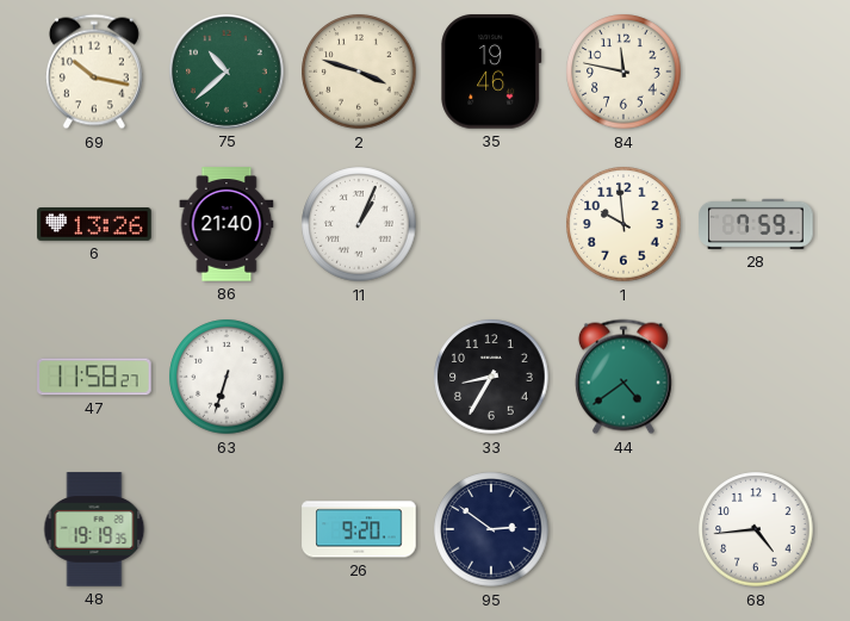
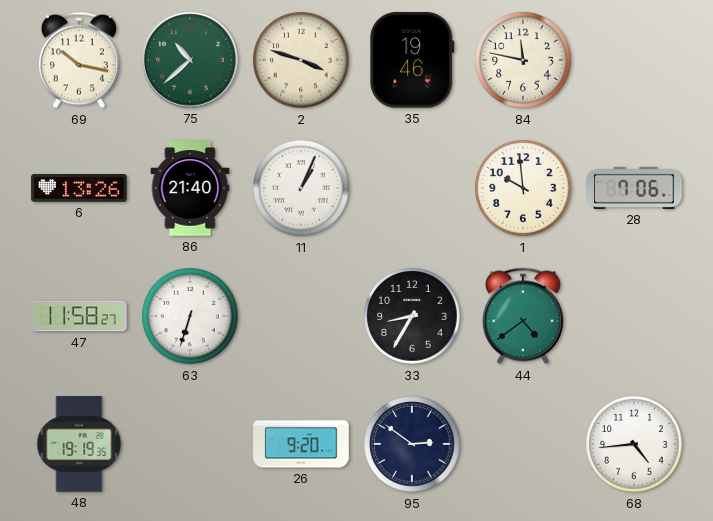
28: 7:59 -> 7:06
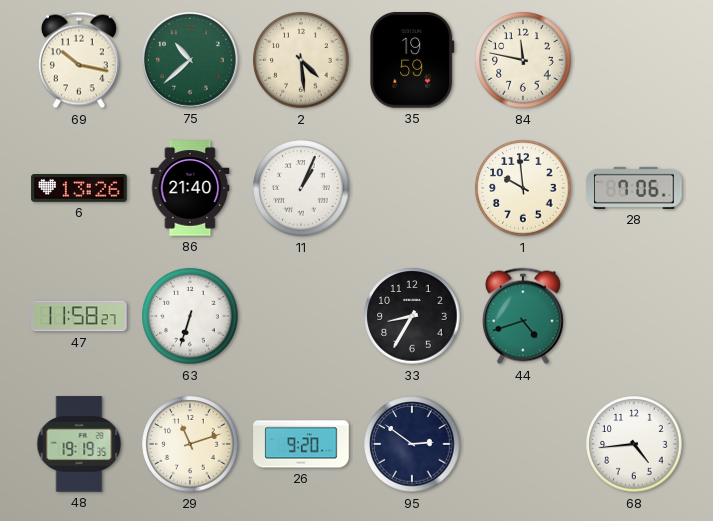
2: 3:48 -> 4:29
35: 19:46 -> 19:59
44: 4:39 -> 4:42
29: none -> 11:12
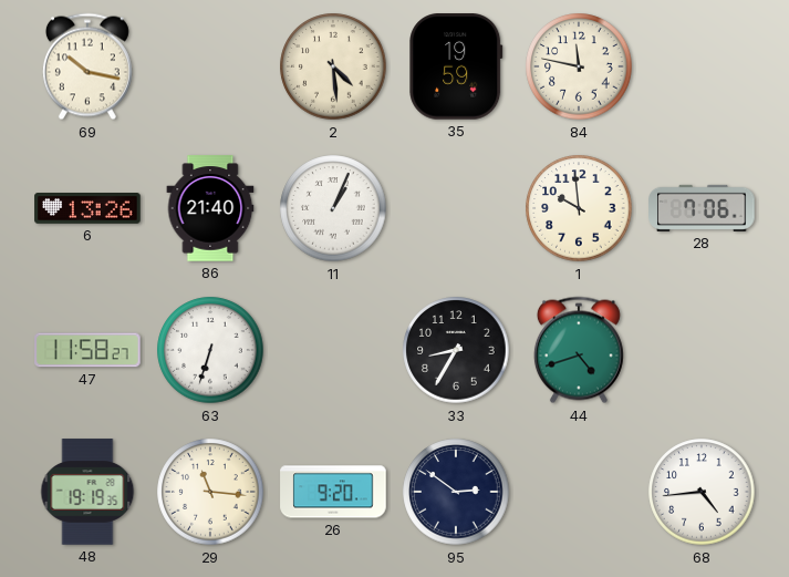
75: 10:38 -> none
29: 11:12 -> 11:16
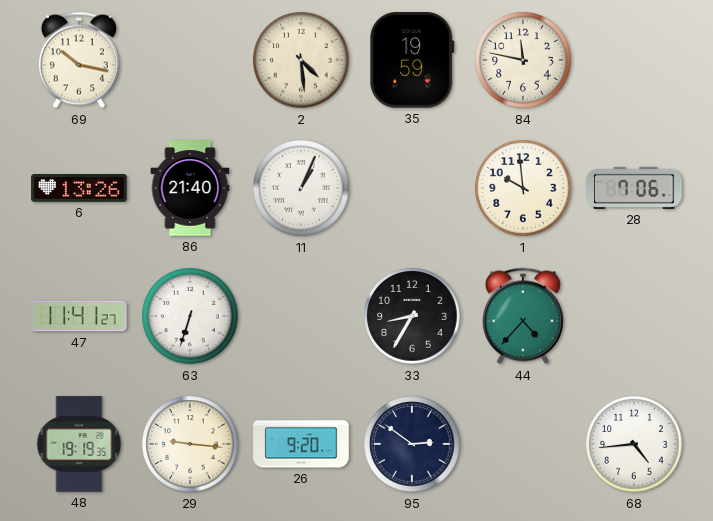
47: 11:58 -> 11:41
44: 4:42 -> 4:37
29: 11:16 -> 9:16
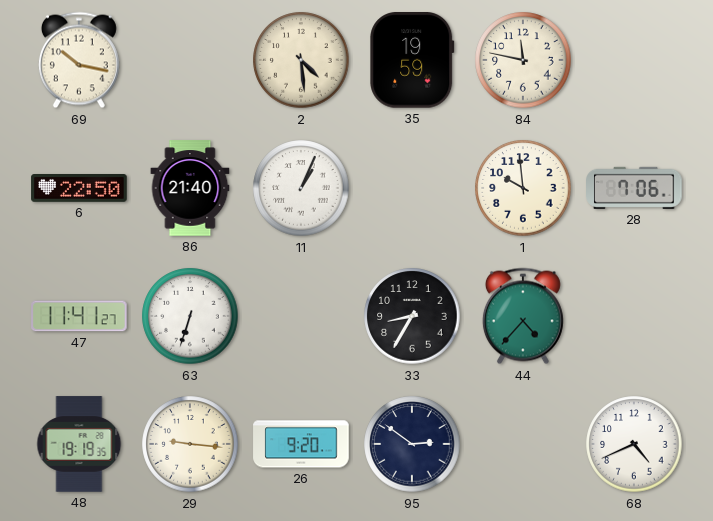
6: 13:26 -> 22:50
68: 4:44 -> 4:41
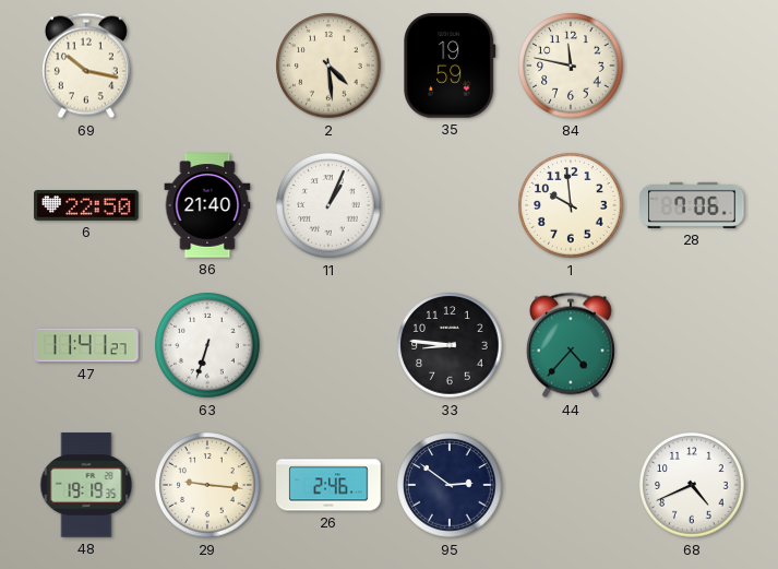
33: 8:35 -> 8:46
26: 9:20 -> 2:46
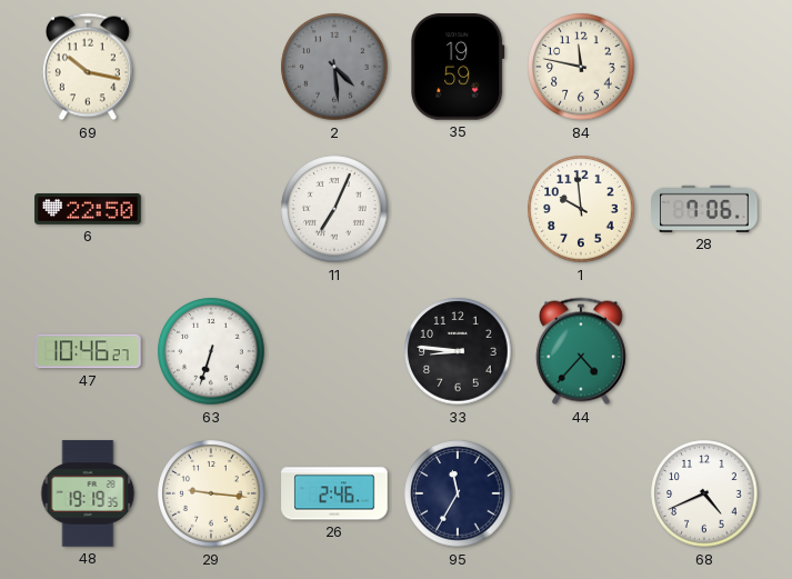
2 dial: cream -> grey
86: 21:40 -> none
11: 1:04 -> 7:04
47: 11:41 -> 10:46
95: 2:51 -> 11:35
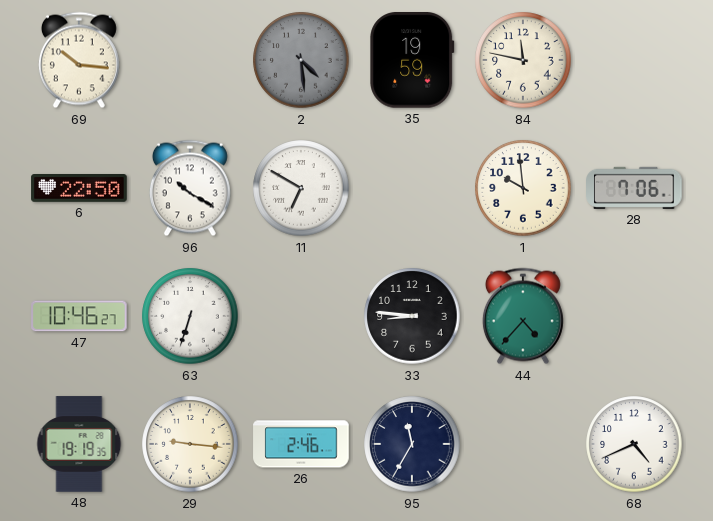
69: 10:17 -> 10:16
96: none -> 10:20
11: 7:04 -> 6:50
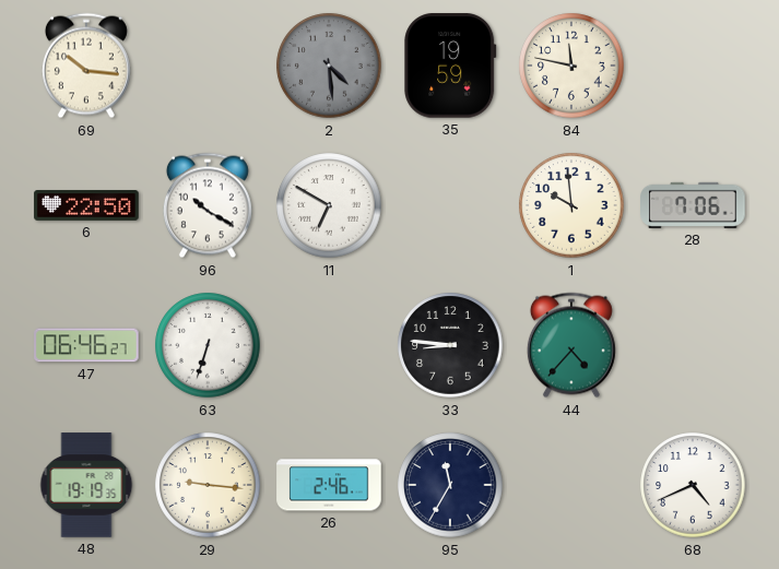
47: 10:46 -> 06:46
